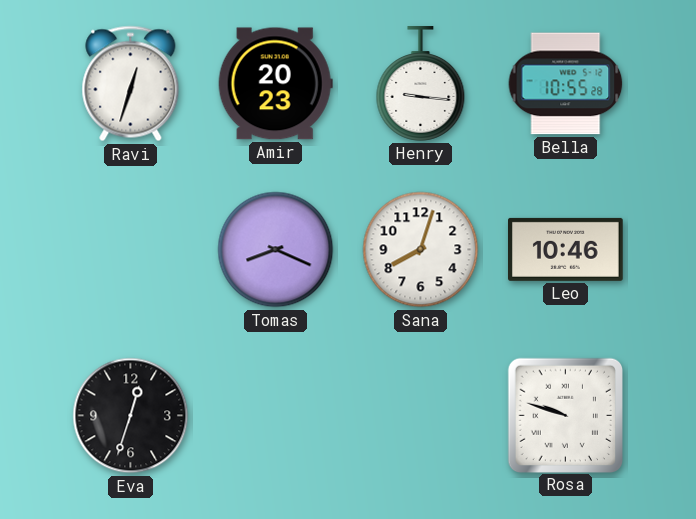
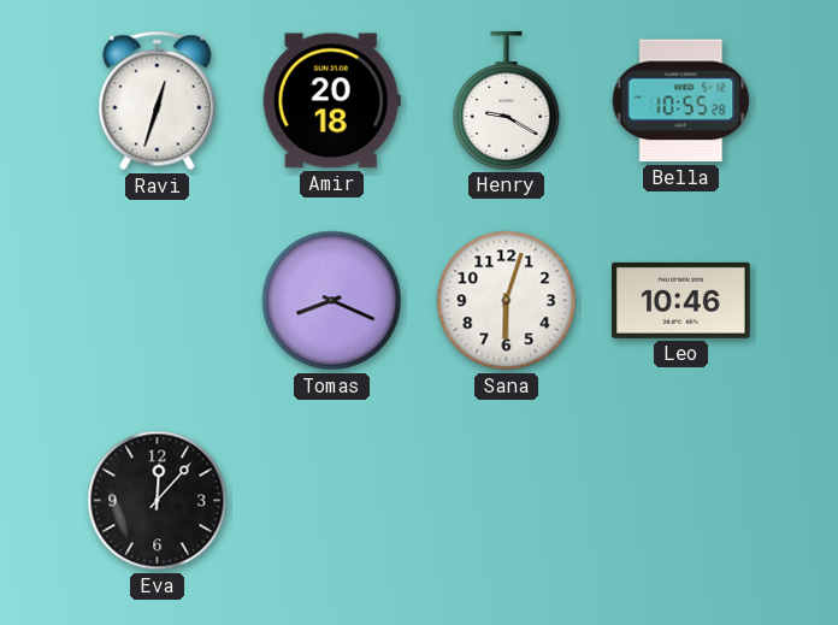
Amir: 20:23 -> 20:18
Henry: 9:16 -> 9:20
Sana: 8:03 -> 6:03
Eva: 12:33 -> 12:07
Rosa: 9:48 -> none
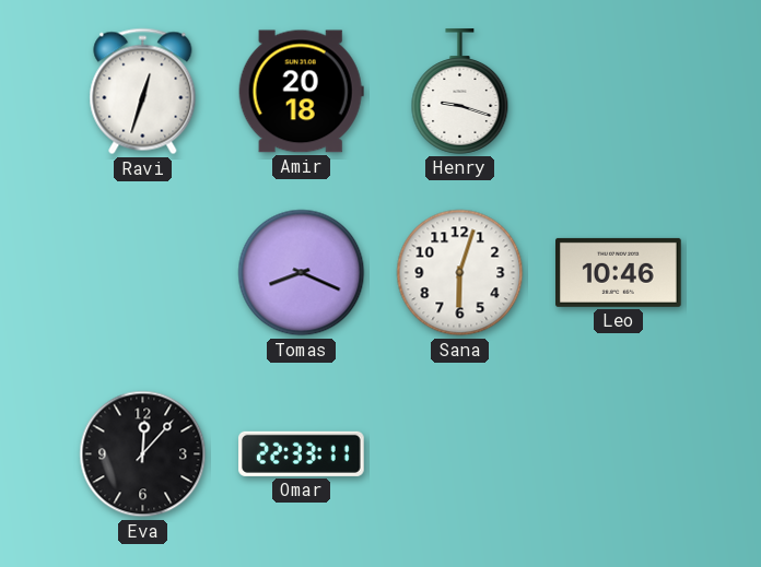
Henry: 9:20 -> 9:18
Bella: 10:55 -> none
Omar: none -> 22:33
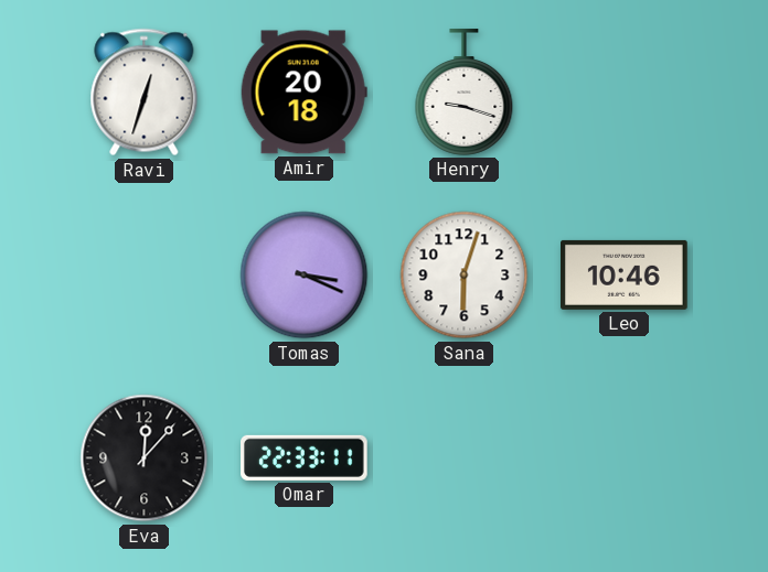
Tomas: 8:19 -> 3:19
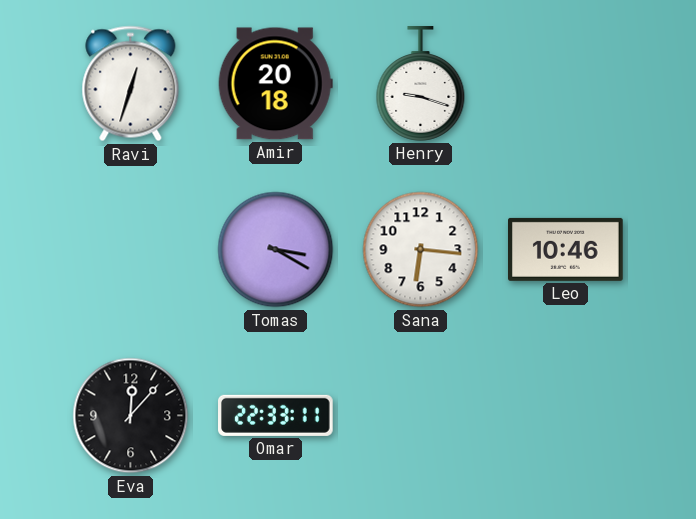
Tomas: 3:19 -> 3:20
Sana: 6:03 -> 6:16
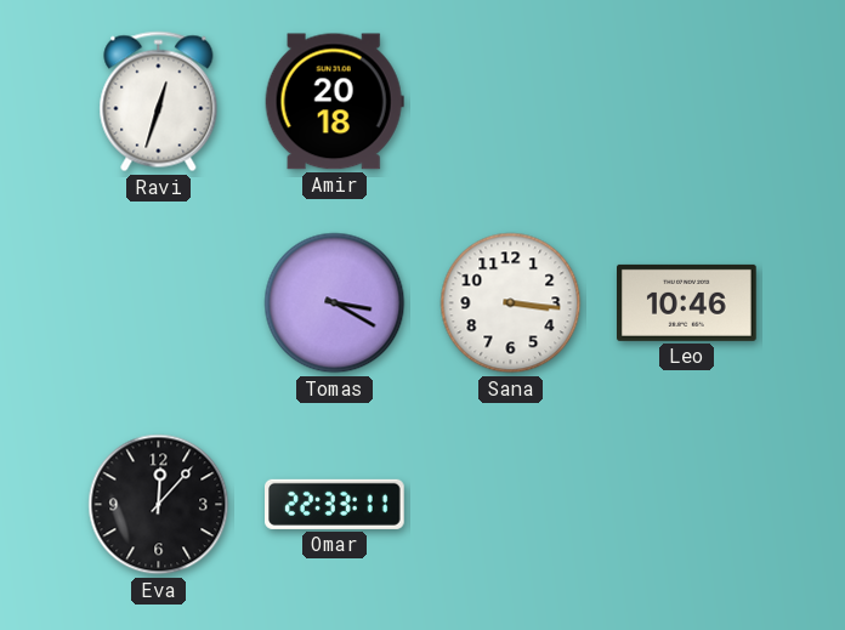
Henry: 9:18 -> none
Sana: 6:16 -> 3:16
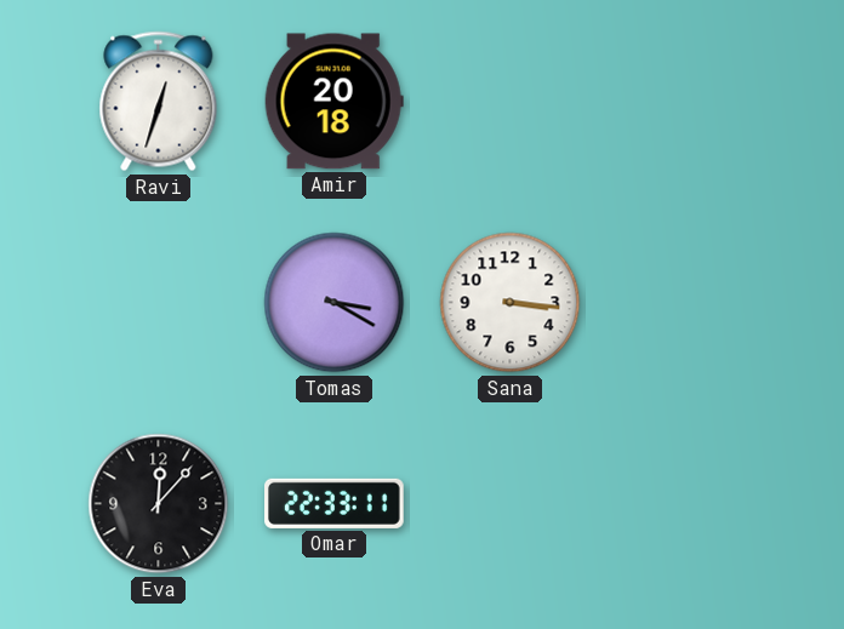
Leo: 10:46 -> none
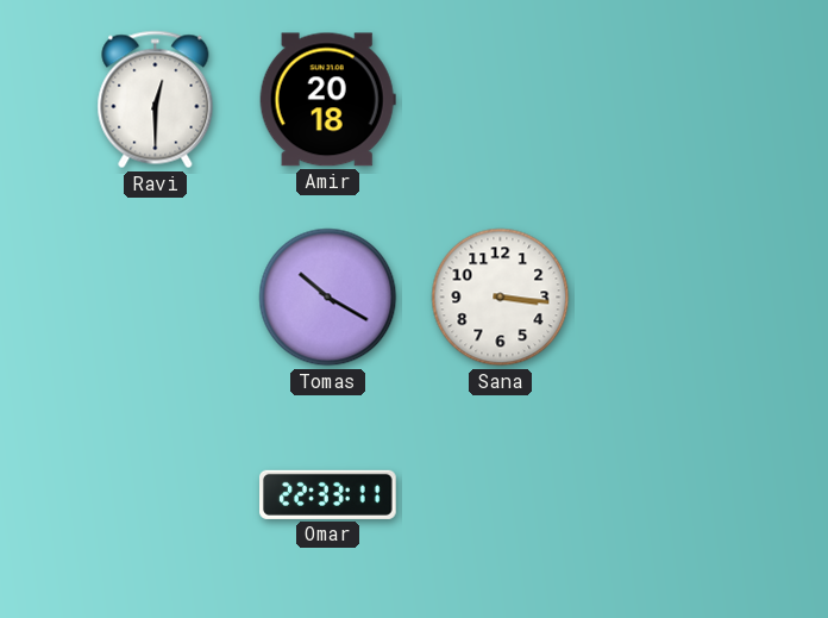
Ravi: 12:33 -> 12:30
Tomas: 3:20 -> 10:20
Eva: 12:07 -> none
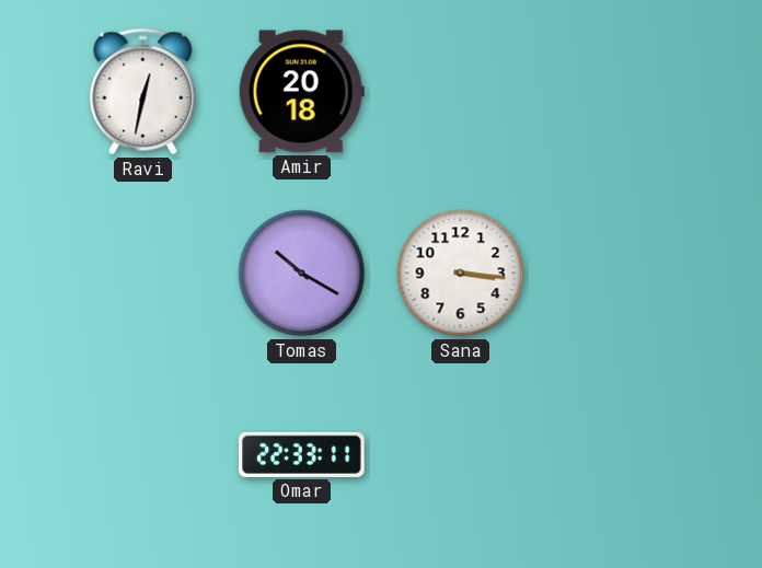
Ravi: 12:30 -> 12:32
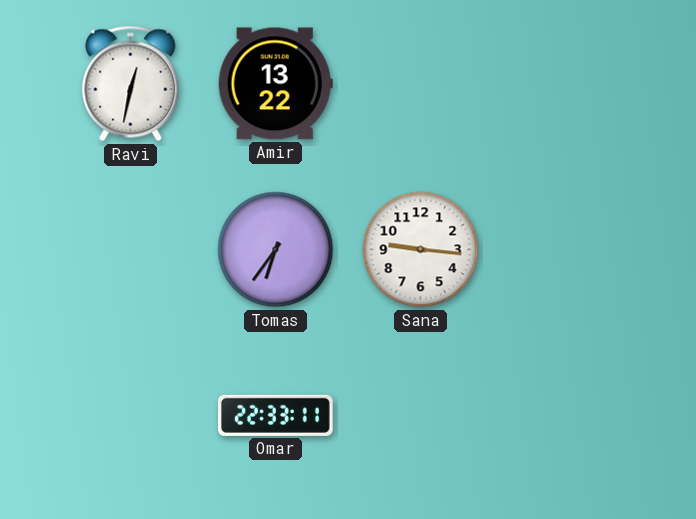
Amir: 20:18 -> 13:22
Tomas: 10:20 -> 6:36
Sana: 3:16 -> 9:16
